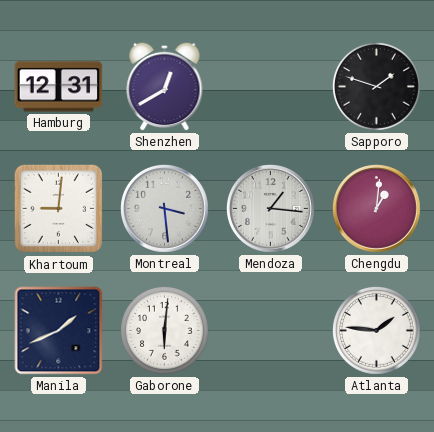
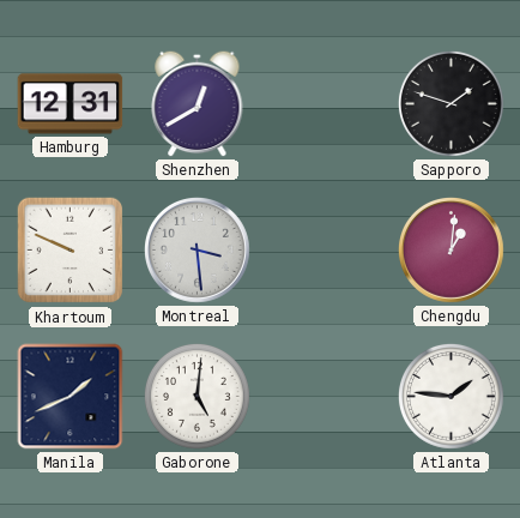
Khartoum: 9:01 -> 9:49
Mendoza: 1:16 -> none
Gaborone: 6:01 -> 5:01
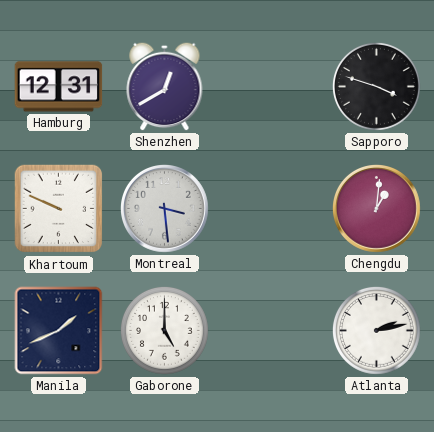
Sapporo: 1:48 -> 3:48
Gaborone: 5:01 -> 5:00
Atlanta: 1:46 -> 2:13
